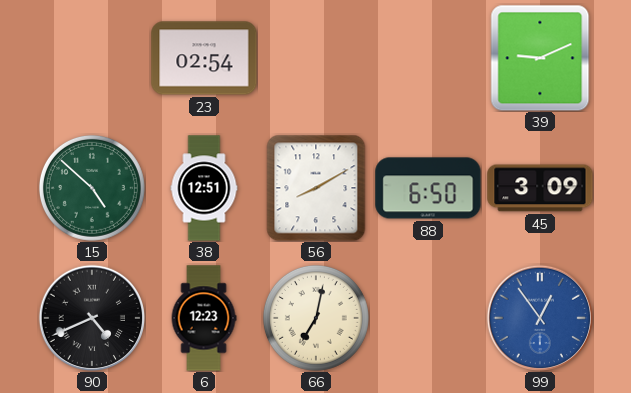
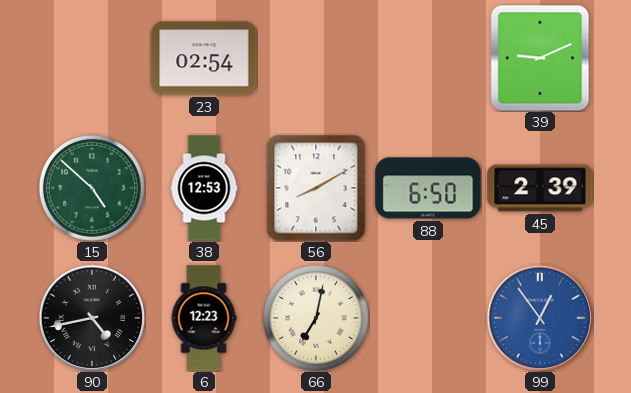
38: 12:51 -> 12:53
45: 3:09 -> 2:39
90: 4:41 -> 4:43
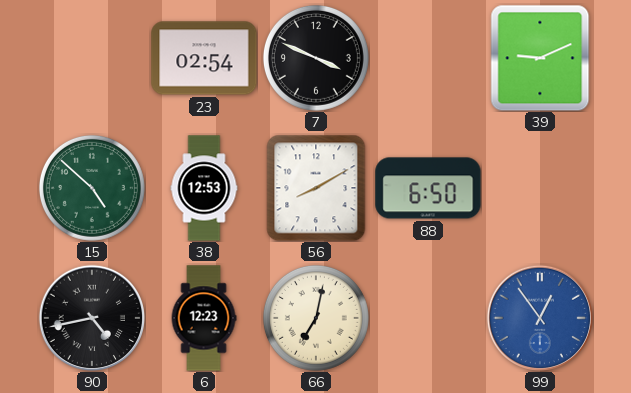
7: none -> 3:49
45: 2:39 -> none
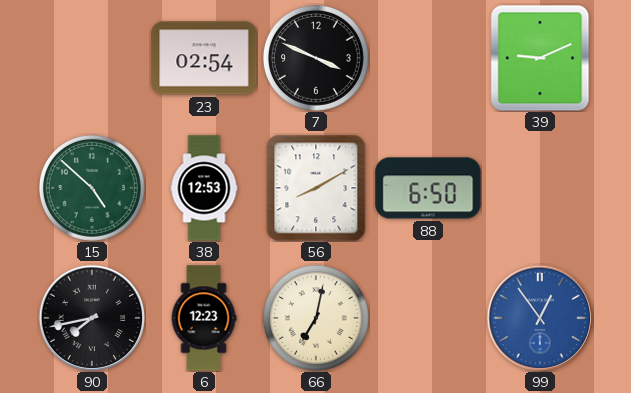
90: 4:43 -> 7:43
